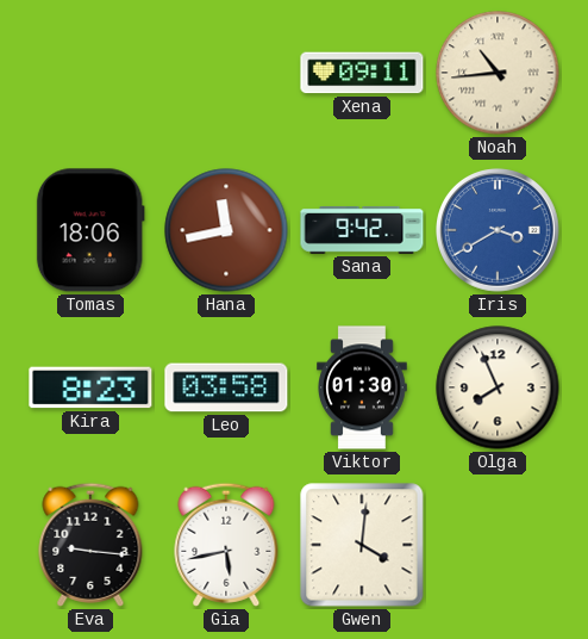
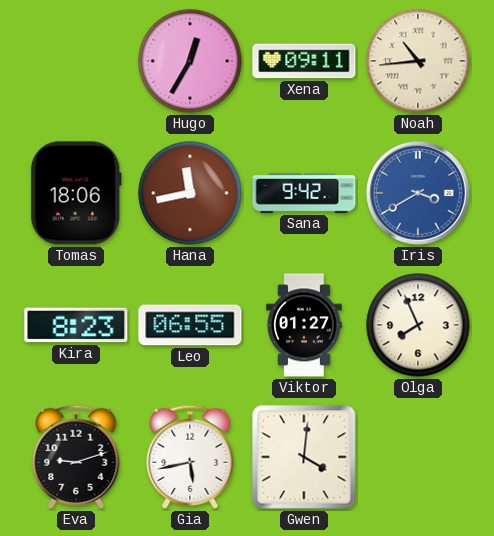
Hugo: none -> 12:35
Leo: 03:58 -> 06:55
Viktor: 01:30 -> 01:27
Eva: 9:16 -> 9:12
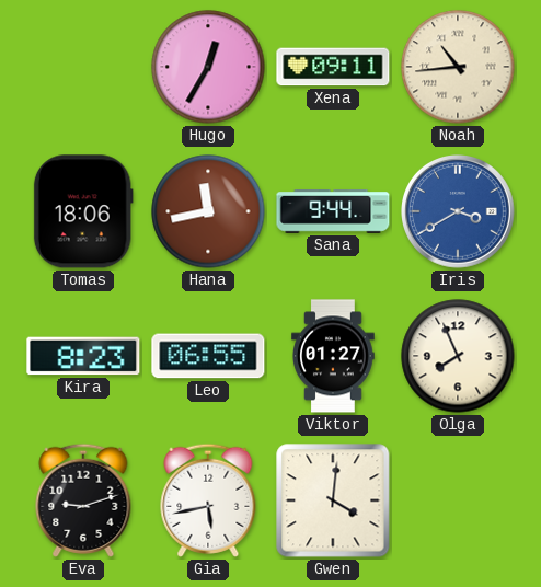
Sana: 9:42 -> 9:44
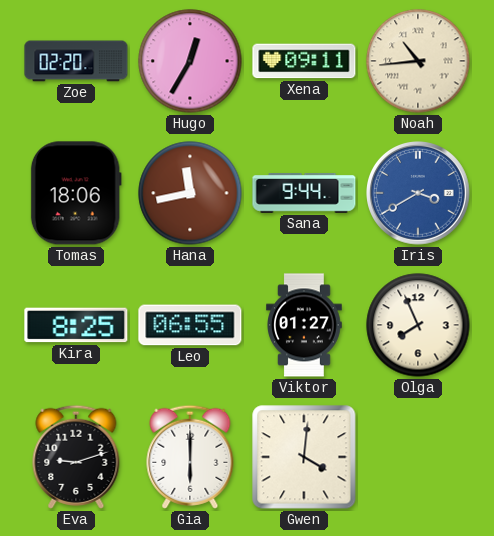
Zoe: none -> 02:20
Kira: 8:23 -> 8:25
Gia: 5:43 -> 6:00
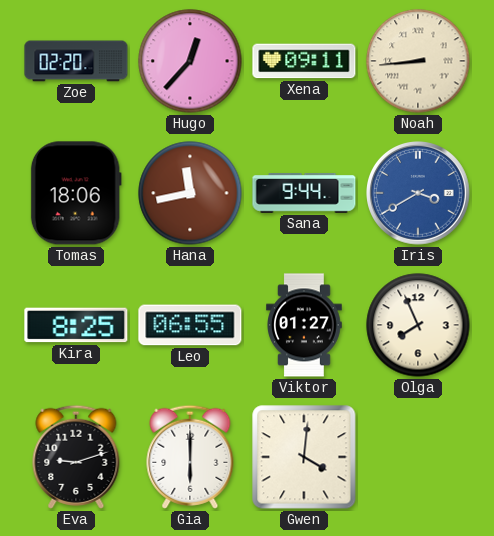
Hugo: 12:35 -> 12:37
Noah: 10:44 -> 8:44
